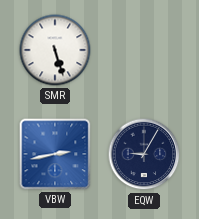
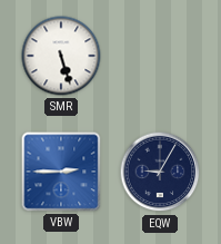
VBW: 2:43 -> 2:45
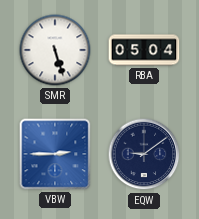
RBA: none -> 05:04
EQW: 9:05 -> 9:09
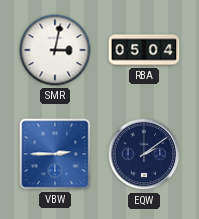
SMR: 5:27 -> 3:02
EQW: 9:09 -> 2:09
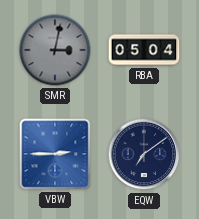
SMR dial: white -> grey
EQW: 2:09 -> 7:09
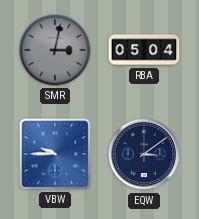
VBW: 2:45 -> 9:45
EQW: 7:09 -> 3:09
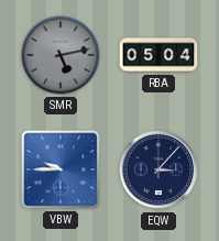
SMR: 3:02 -> 5:13
EQW: 3:09 -> 3:07
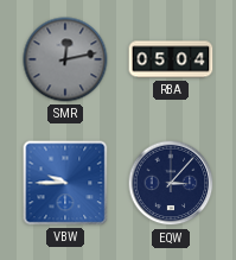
SMR: 5:13 -> 12:13
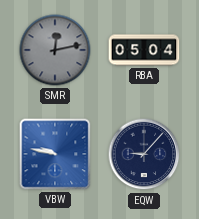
VBW: 9:45 -> 9:47
EQW: 3:07 -> 9:07
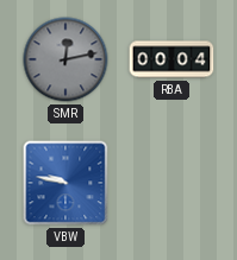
RBA: 05:04 -> 00:04
EQW: 9:07 -> none
